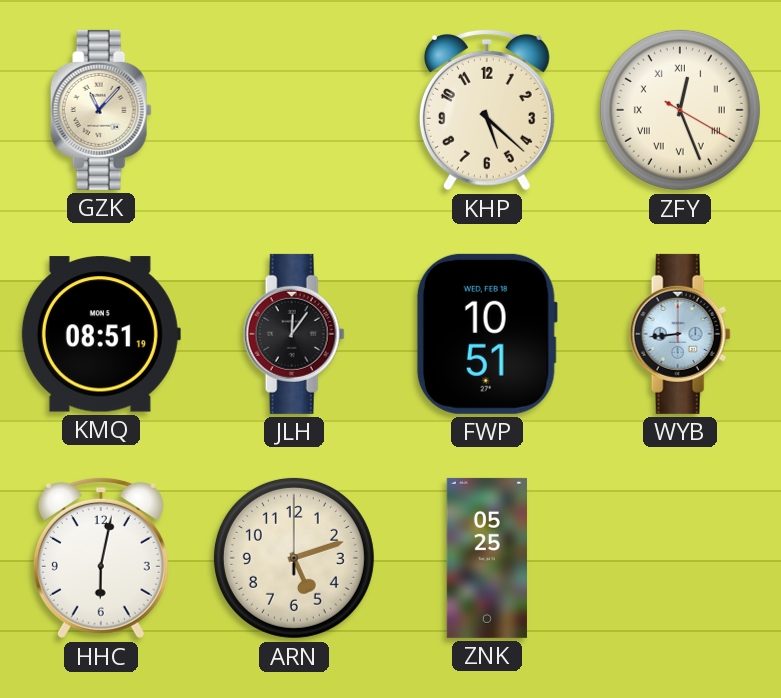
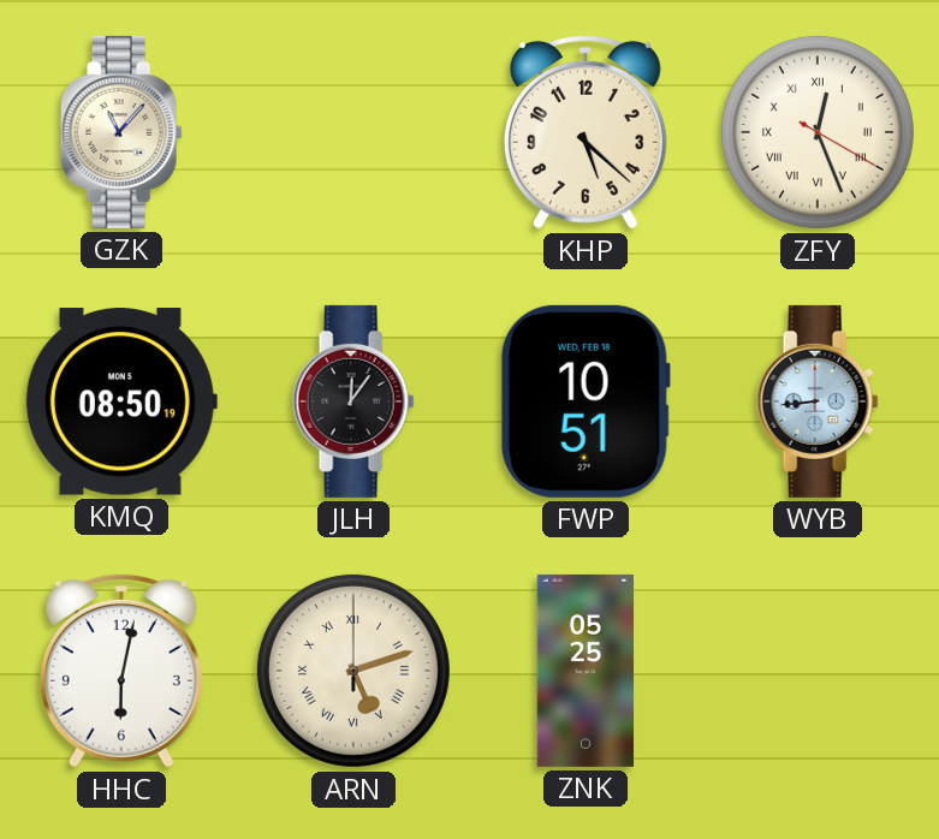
KMQ: 08:51 -> 08:50
ARN numerals: Arabic -> Roman
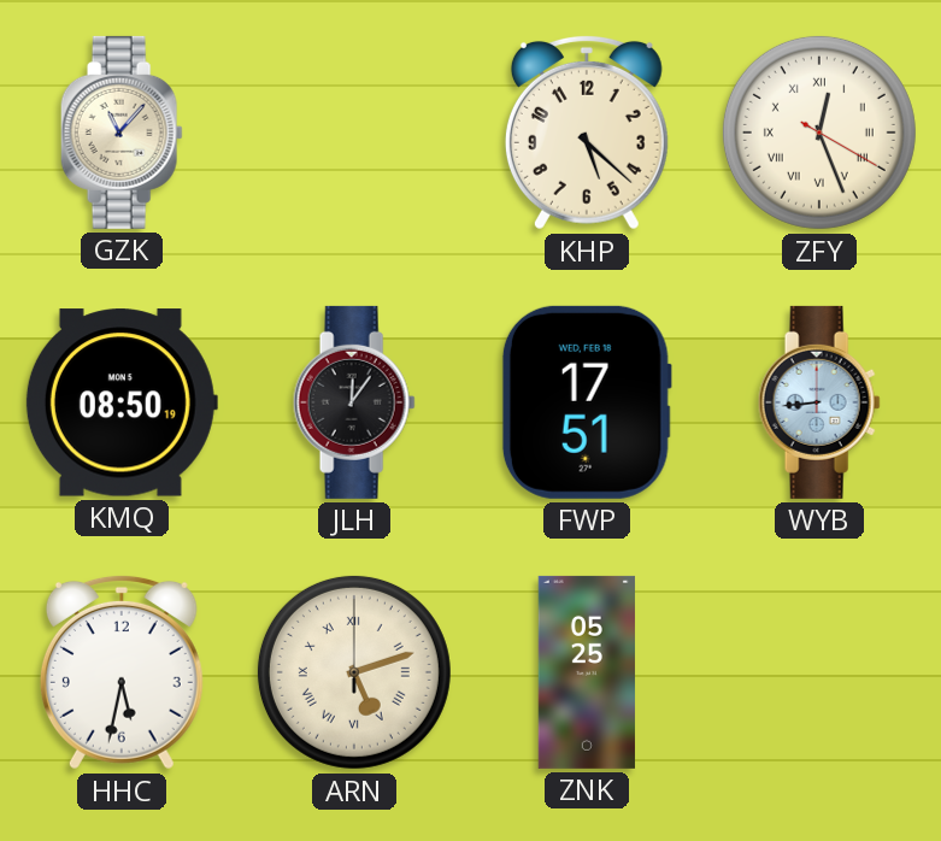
FWP: 10:51 -> 17:51
HHC: 6:02 -> 5:32
